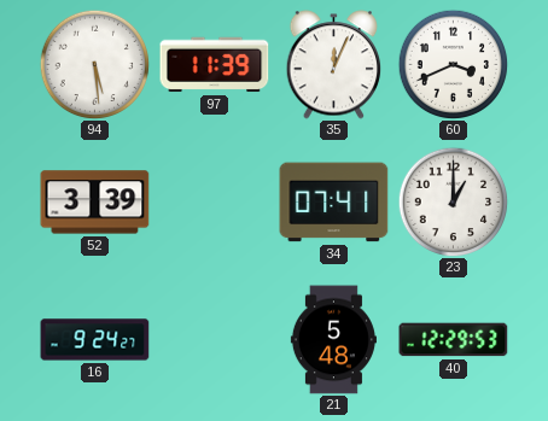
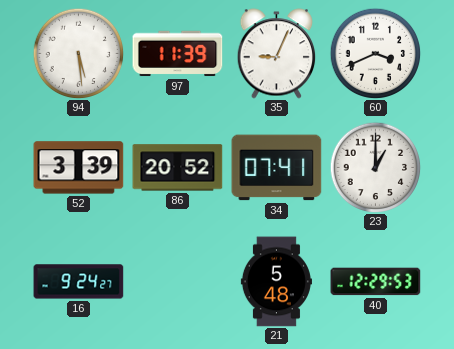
35: 12:04 -> 9:04
86: none -> 20:52
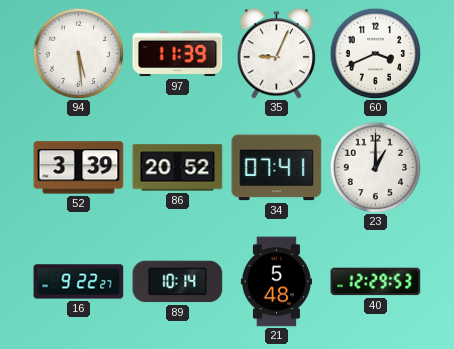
16: 9:24 -> 9:22
89: none -> 10:14
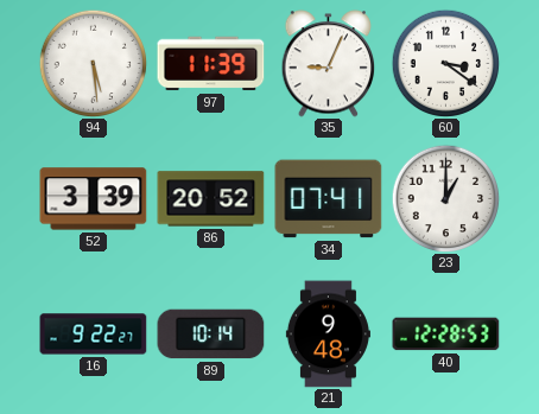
60: 3:41 -> 3:21
21: 5:48 -> 9:48
40: 12:29 -> 12:28
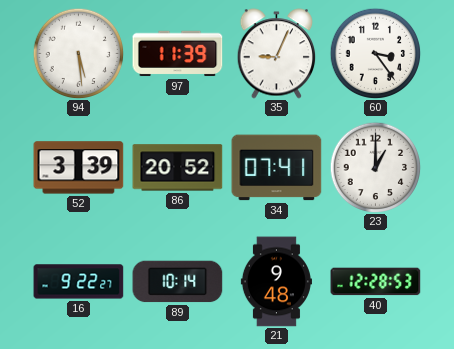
60: 3:21 -> 3:24
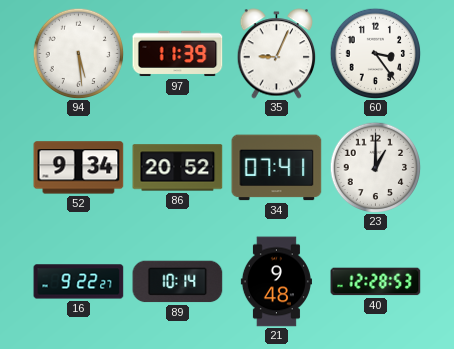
52: 3:39 -> 9:34
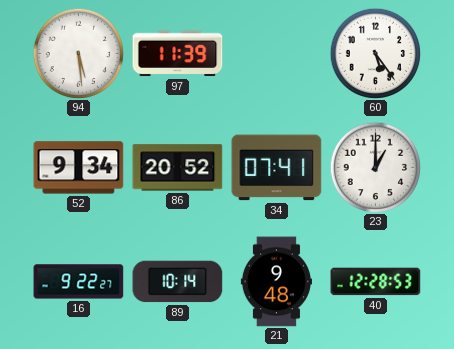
35: 9:04 -> none
60: 3:24 -> 5:24
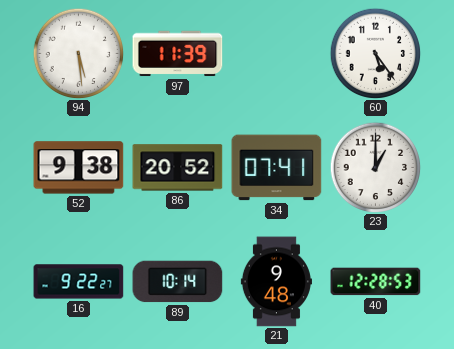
52: 9:34 -> 9:38
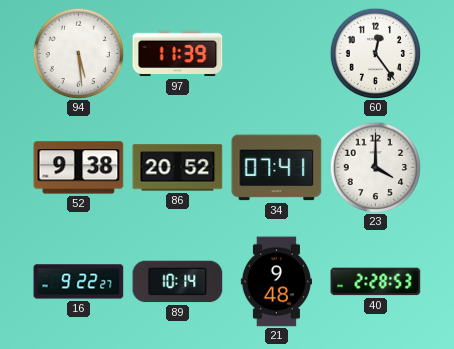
60: 5:24 -> 12:24
23: 1:00 -> 4:00
40: 12:28 -> 2:28
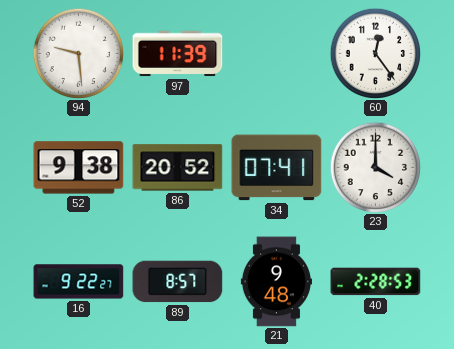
94: 5:29 -> 9:29
89: 10:14 -> 8:57
